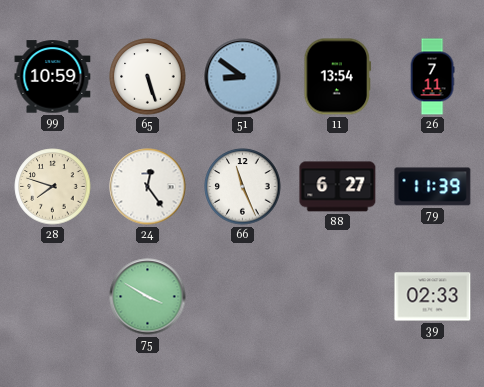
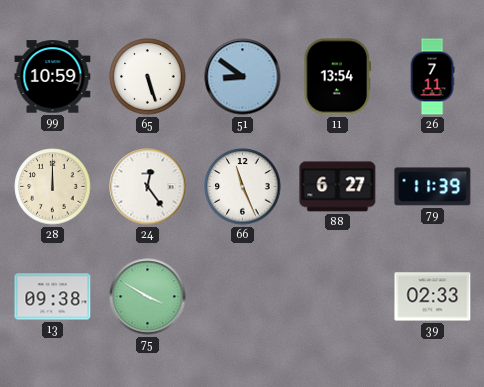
28: 7:48 -> 12:00
13: none -> 09:38
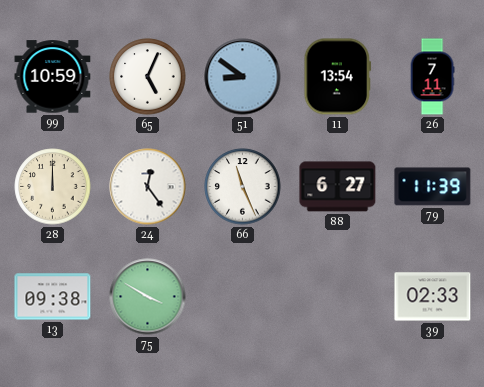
65: 5:27 -> 5:04
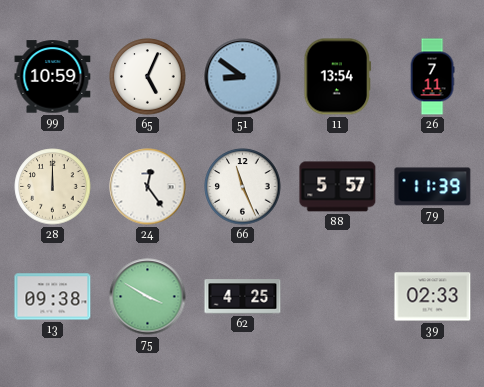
88: 6:27 -> 5:57
62: none -> 4:25
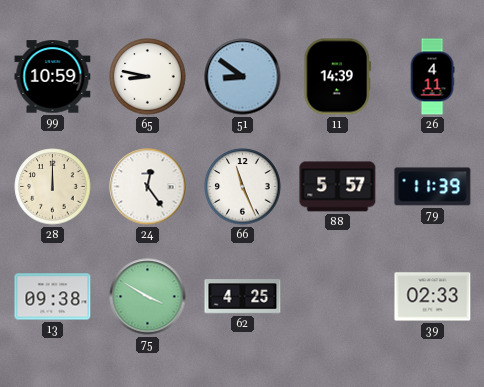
65: 5:04 -> 8:47
11: 13:54 -> 14:39
26: 7:11 -> 4:11
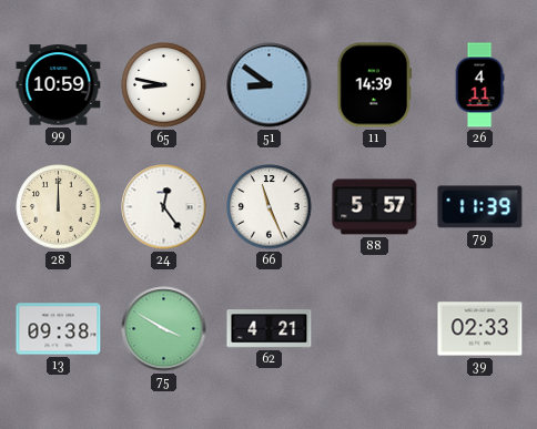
62: 4:25 -> 4:21
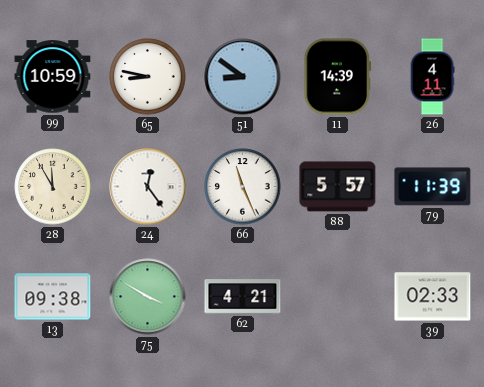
28: 12:00 -> 11:55
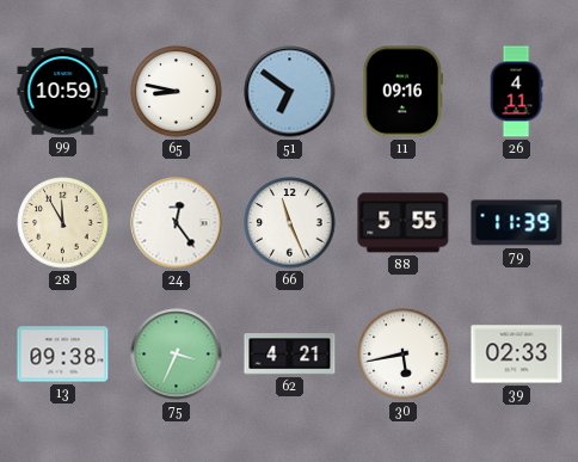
51: 8:51 -> 6:51
11: 14:39 -> 09:16
88: 5:57 -> 5:55
75: 3:50 -> 3:34
30: none -> 5:43
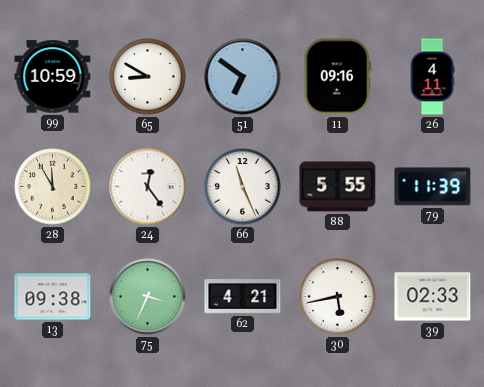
65: 8:47 -> 8:50
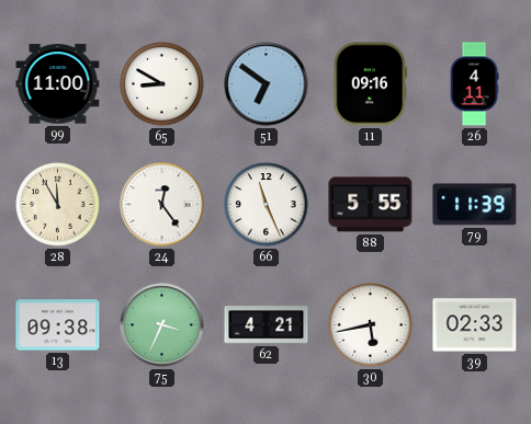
99: 10:59 -> 11:00
